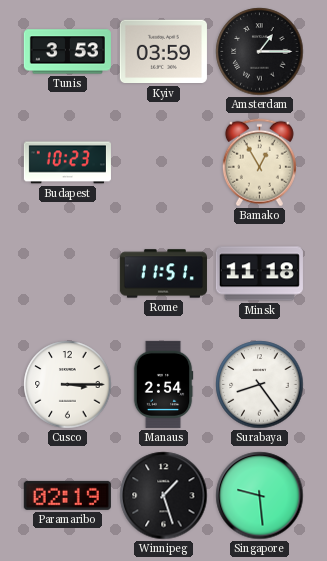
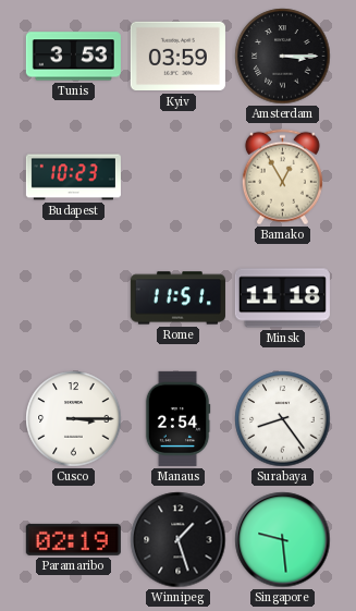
Amsterdam: 1:15 -> 3:15
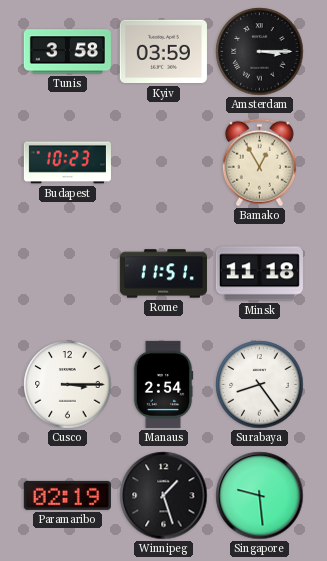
Tunis: 3:53 -> 3:58
